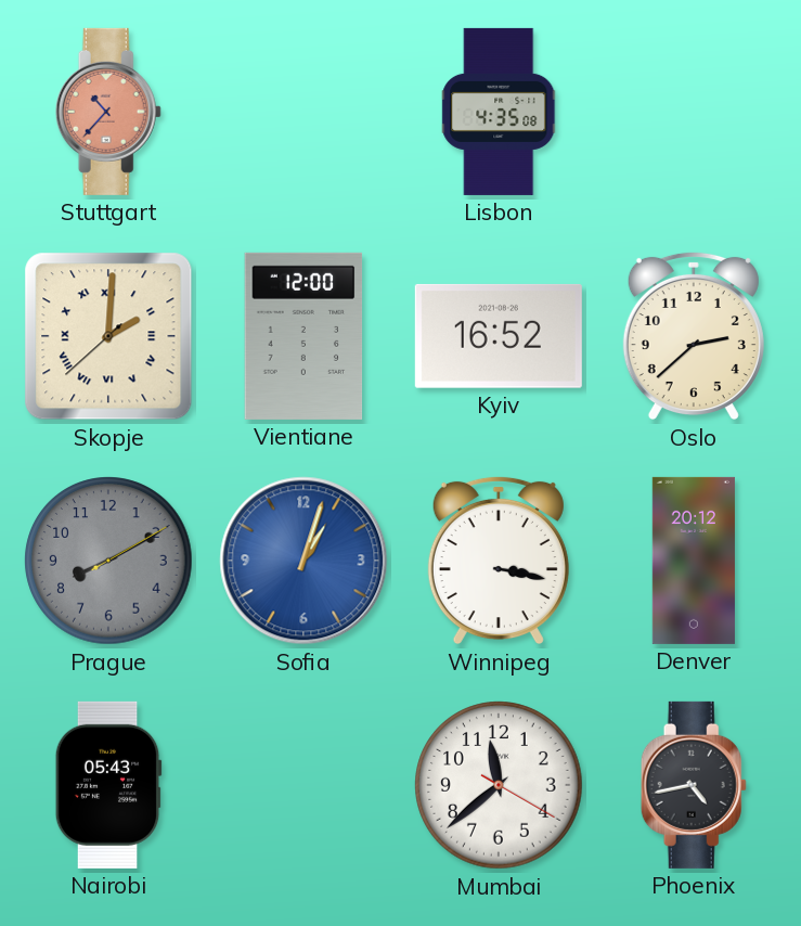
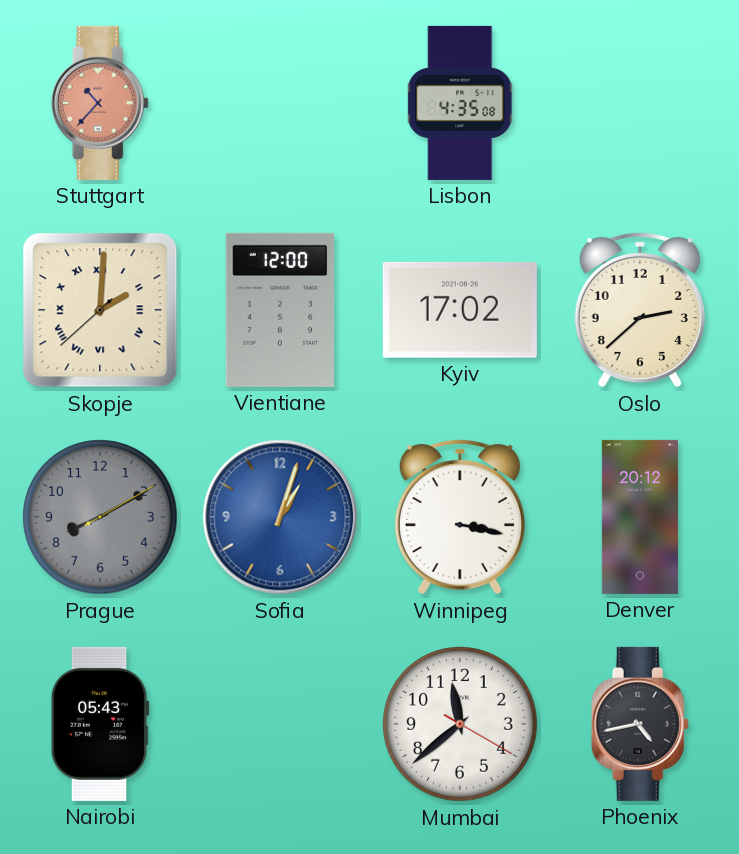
Kyiv: 16:52 -> 17:02
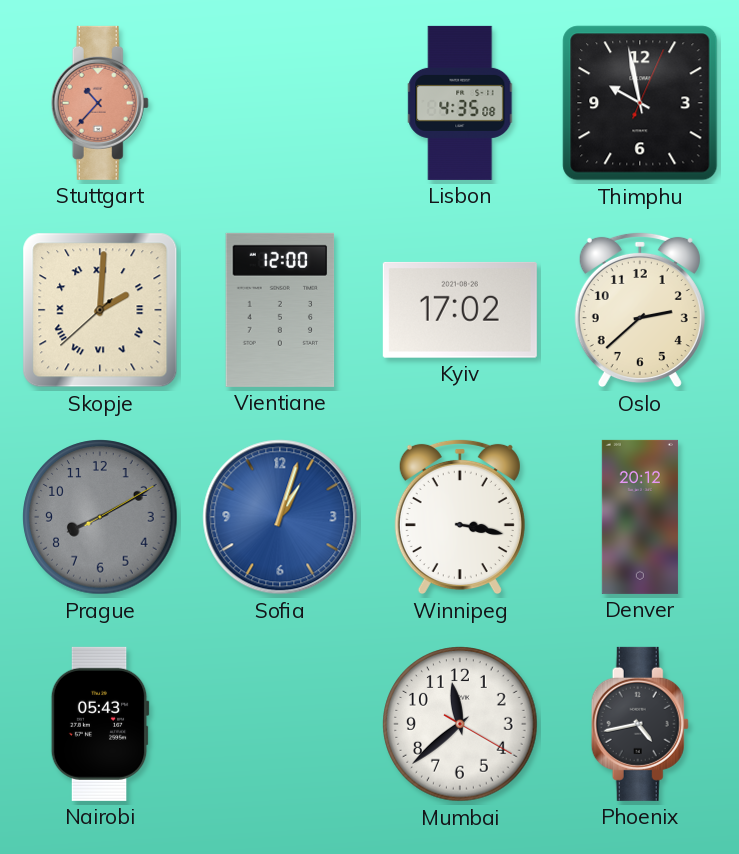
Thimphu: none -> 9:58
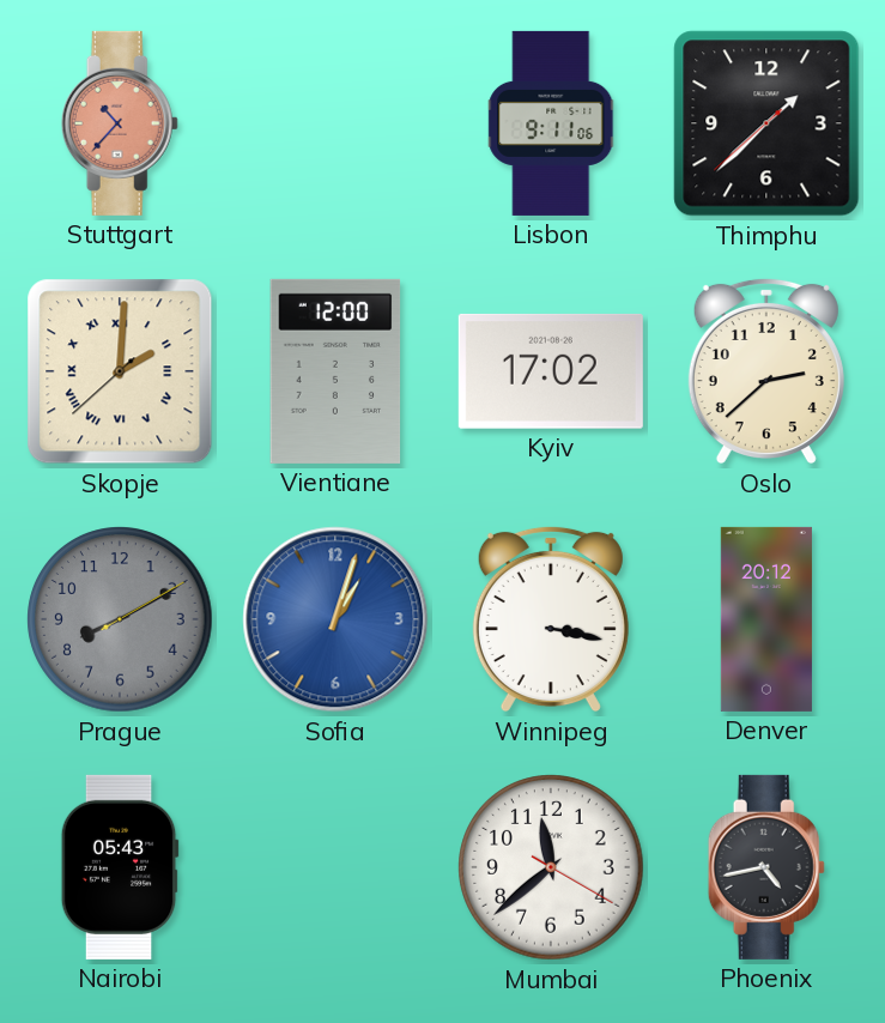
Lisbon: 4:35 -> 9:11
Thimphu: 9:58 -> 1:37
